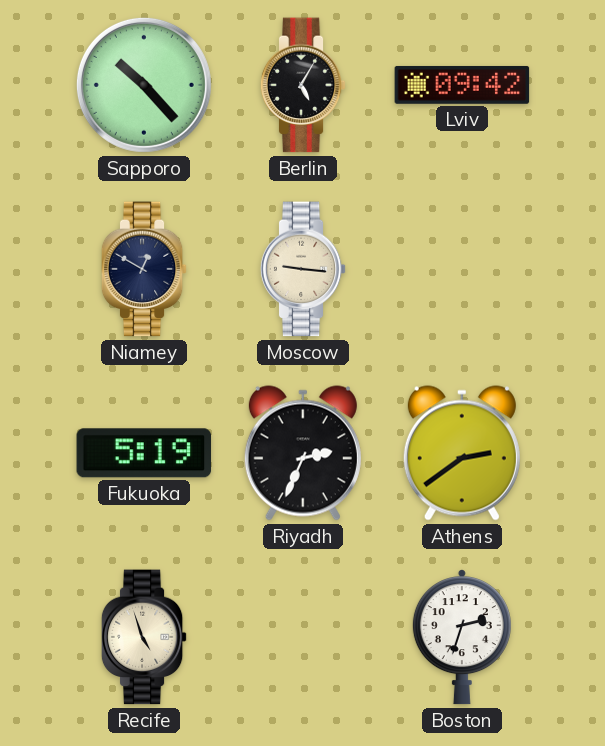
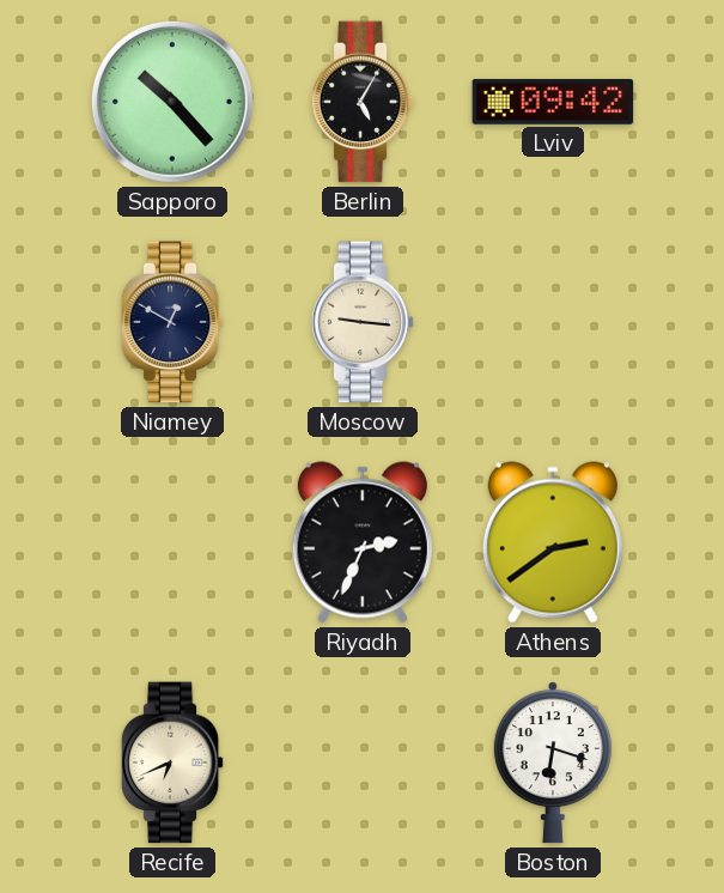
Fukuoka: 5:19 -> none
Recife: 4:57 -> 6:41
Boston: 2:33 -> 6:18
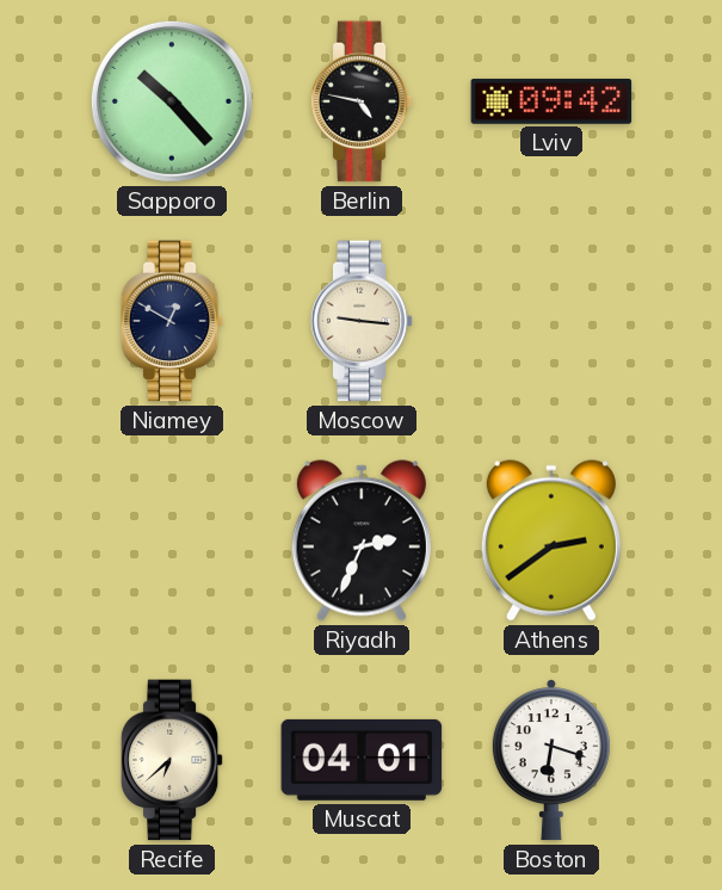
Berlin: 5:05 -> 4:47
Recife: 6:41 -> 6:38
Muscat: none -> 04:01
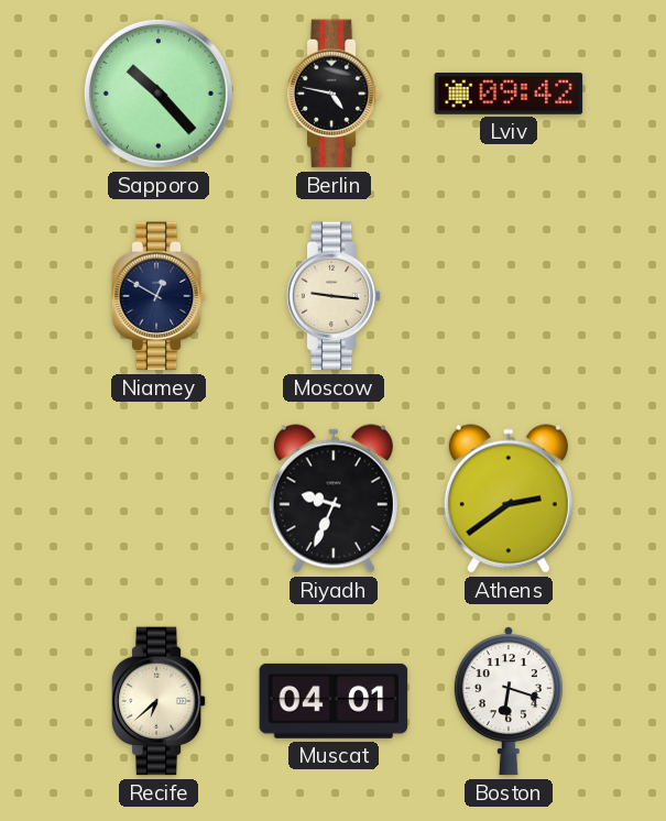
Riyadh: 2:34 -> 9:34
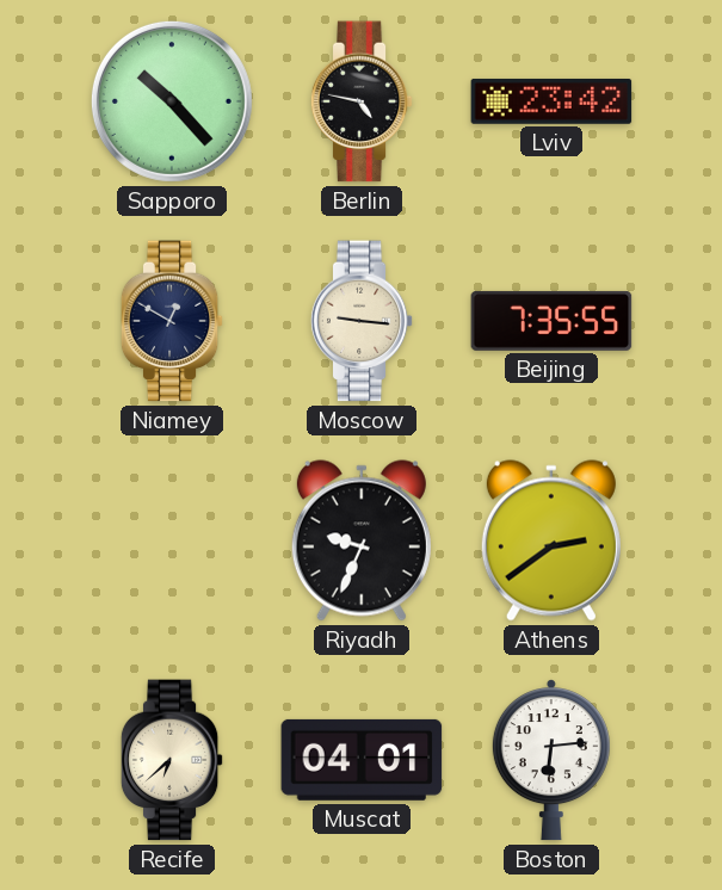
Lviv: 09:42 -> 23:42
Beijing: none -> 7:35
Boston: 6:18 -> 6:14
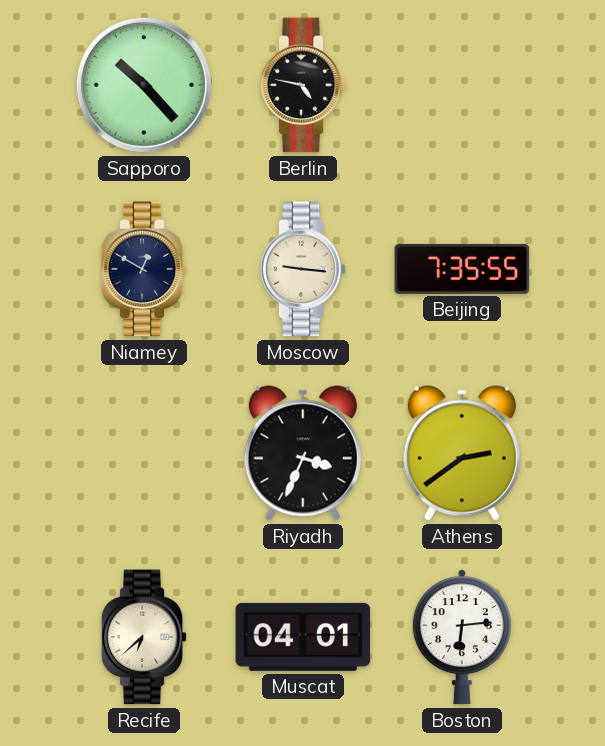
Lviv: 23:42 -> none
Riyadh: 9:34 -> 3:34
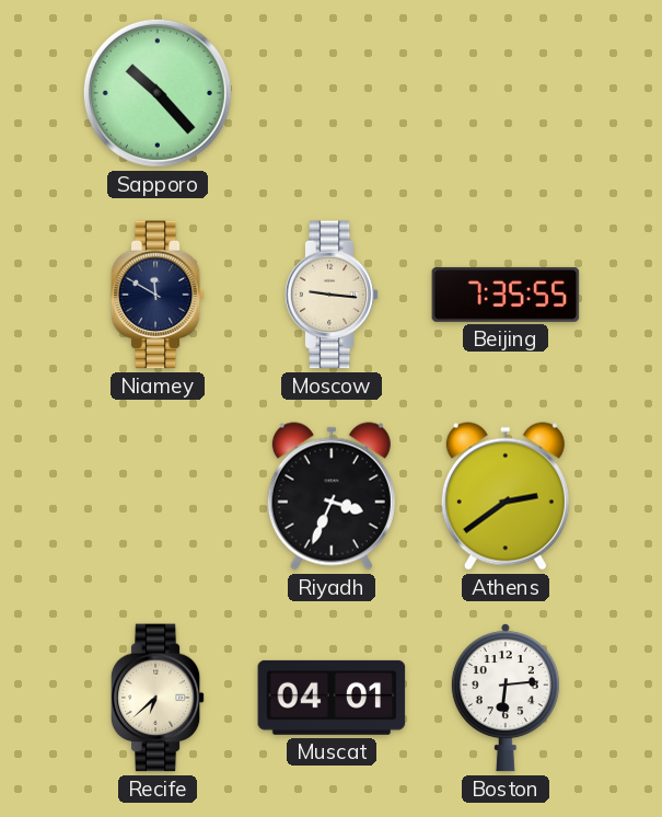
Berlin: 4:47 -> none
Niamey: 12:50 -> 11:50
